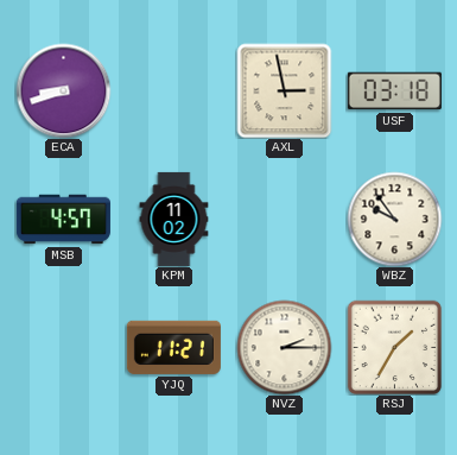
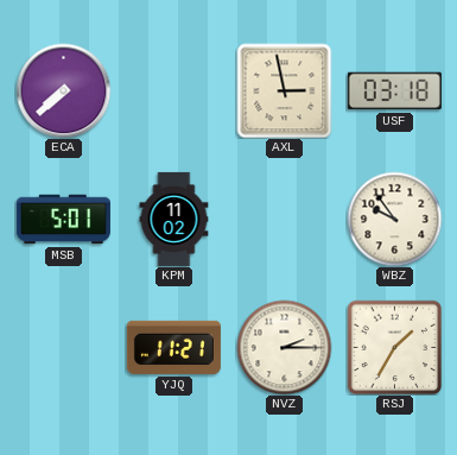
ECA: 8:42 -> 7:38
MSB: 4:57 -> 5:01
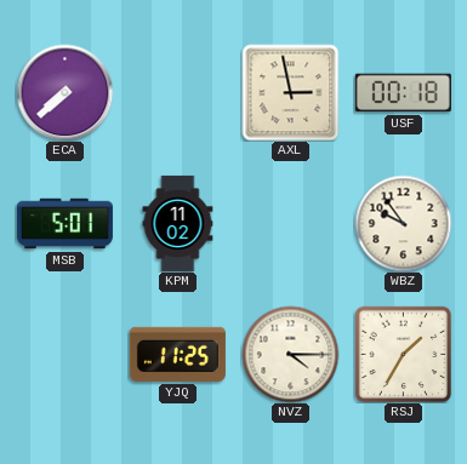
USF: 03:18 -> 00:18
YJQ: 11:21 -> 11:25
NVZ: 2:15 -> 4:15
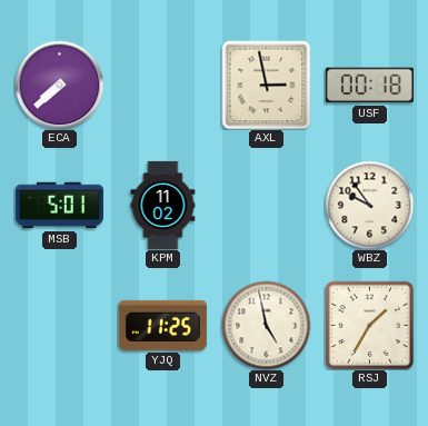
NVZ: 4:15 -> 4:58
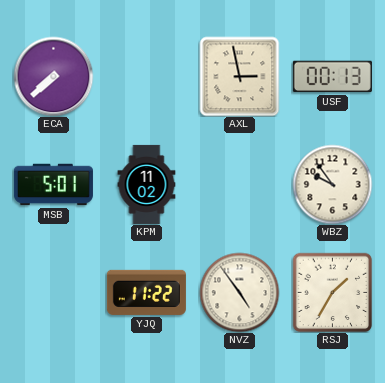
USF: 00:18 -> 00:13
YJQ: 11:25 -> 11:22
NVZ: 4:58 -> 4:54
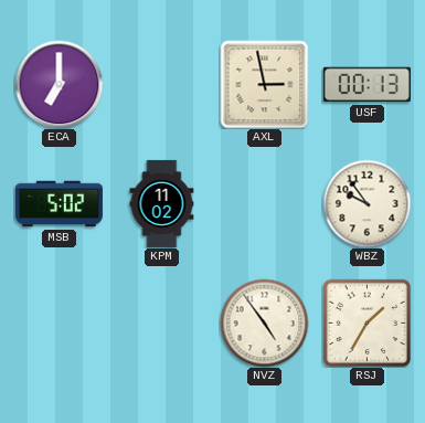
ECA: 7:38 -> 7:00
MSB: 5:01 -> 5:02
YJQ: 11:22 -> none
